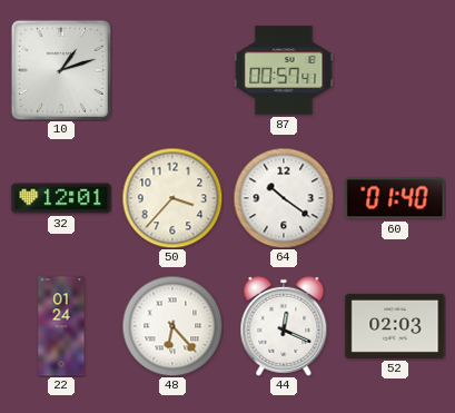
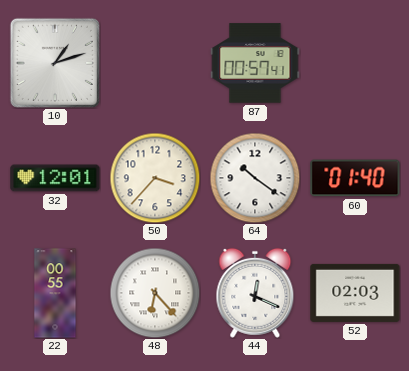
22: 01:24 -> 00:55
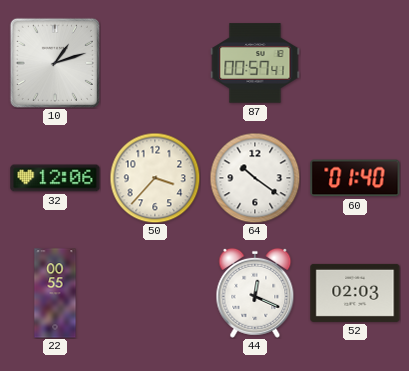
32: 12:01 -> 12:06
48: 6:23 -> none
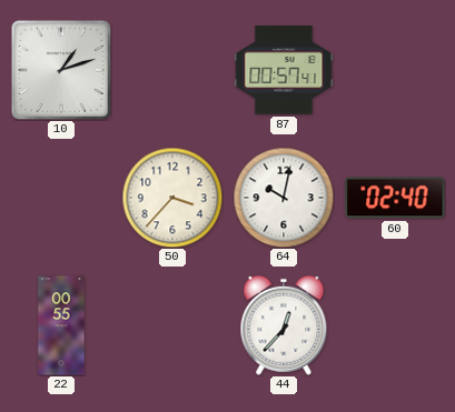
32: 12:06 -> none
64: 10:21 -> 10:02
60: 01:40 -> 02:40
44: 12:19 -> 12:37
52: 02:03 -> none
